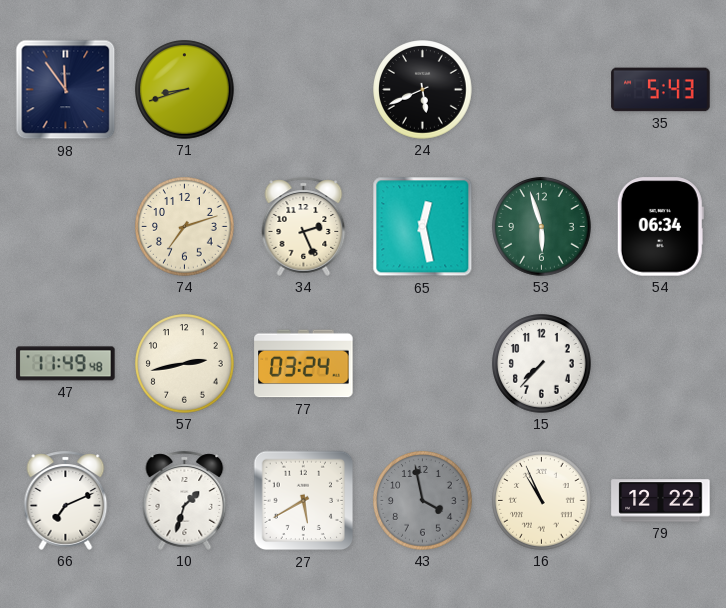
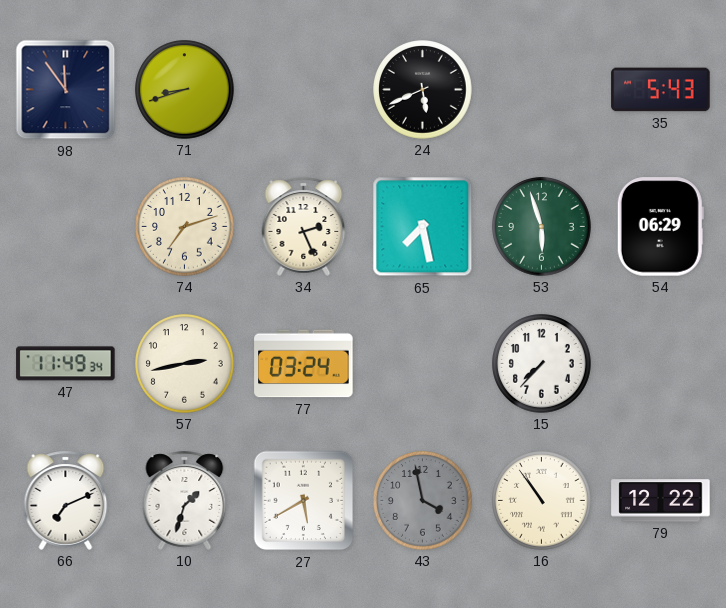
65: 12:28 -> 7:28
54: 06:34 -> 06:29
47: 11:49:48 -> 11:49:34
16: 10:56 -> 10:54
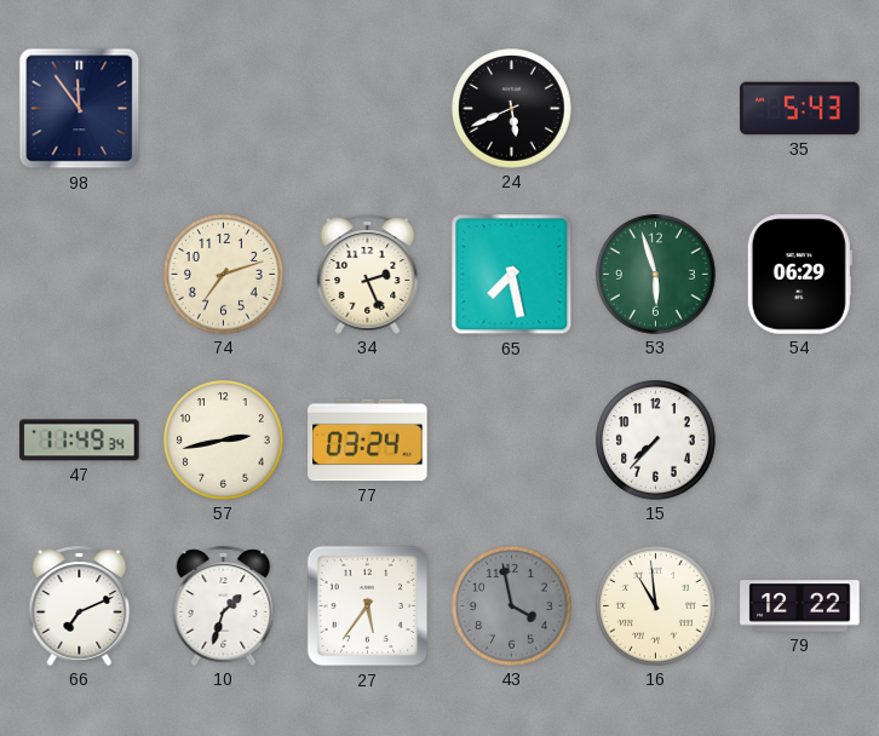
71: 8:42 -> none
27: 5:40 -> 5:36
16: 10:54 -> 10:59
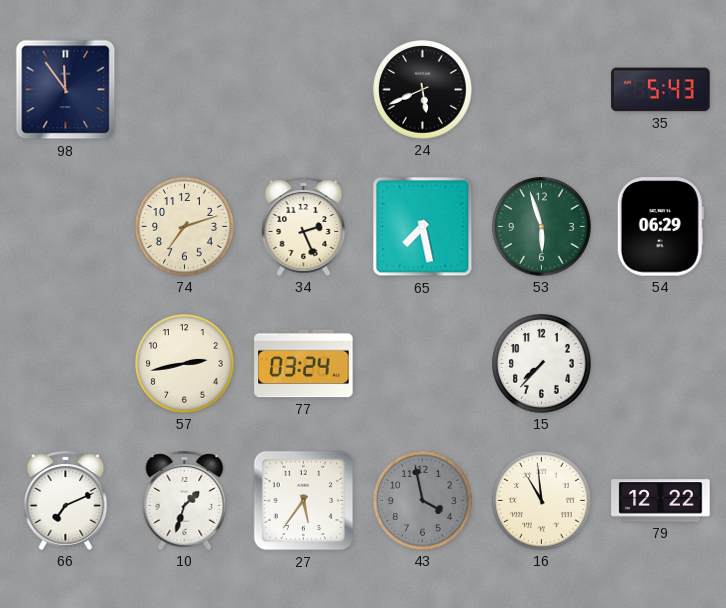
47: 11:49 -> none
